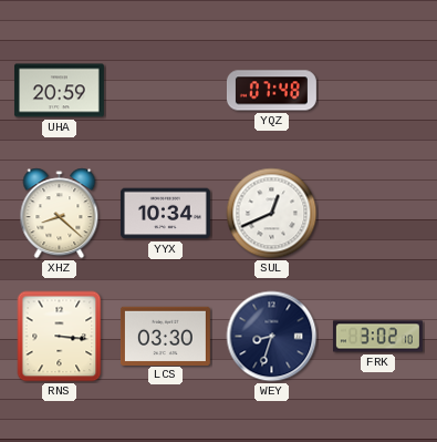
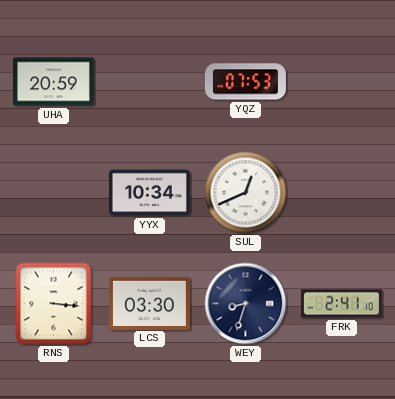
YQZ: 07:48 -> 07:53
XHZ: 8:22 -> none
FRK: 3:02 -> 2:41
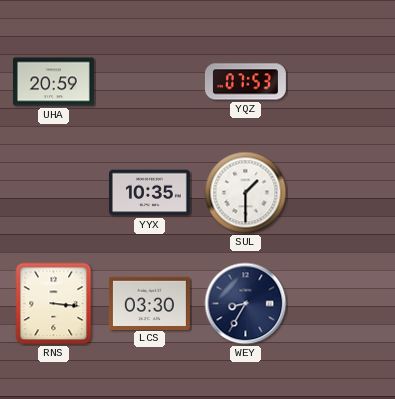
YYX: 10:34 -> 10:35
SUL: 12:41 -> 1:30
WEY: 8:33 -> 8:35
FRK: 2:41 -> none
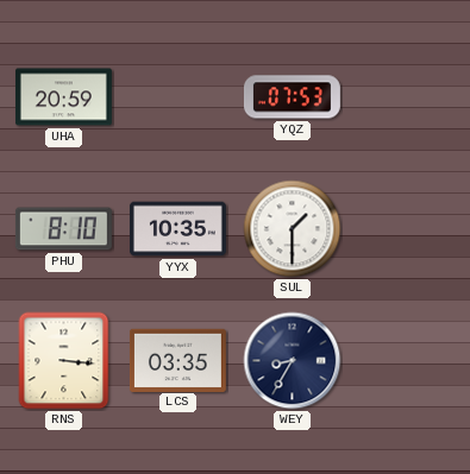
PHU: none -> 8:10
LCS: 03:30 -> 03:35
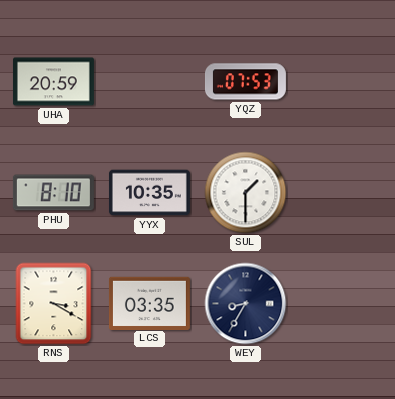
RNS: 3:16 -> 3:20
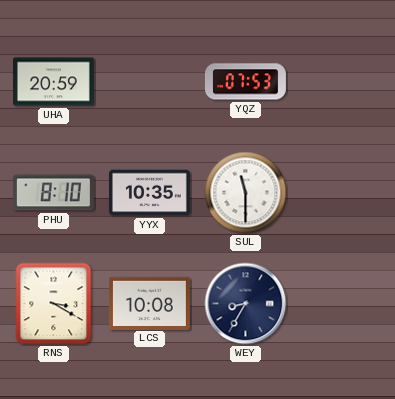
SUL: 1:30 -> 11:30
LCS: 03:35 -> 10:08
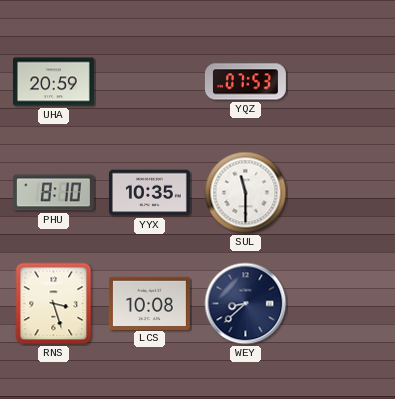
RNS: 3:20 -> 3:27
WEY: 8:35 -> 8:38
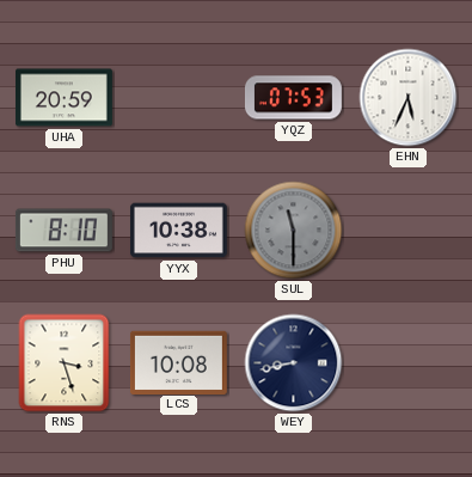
EHN: none -> 5:34
YYX: 10:35 -> 10:38
SUL dial: white -> grey
WEY: 8:38 -> 8:43
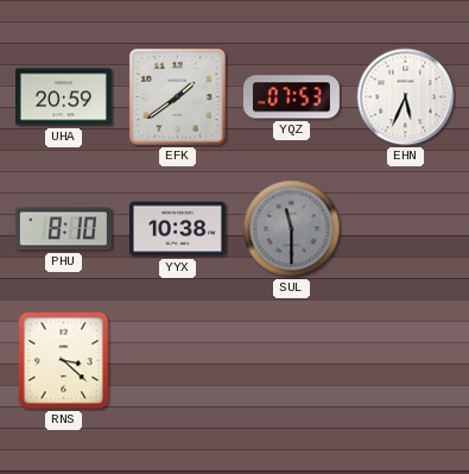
EFK: none -> 1:39
RNS: 3:27 -> 3:22
LCS: 10:08 -> none
WEY: 8:43 -> none
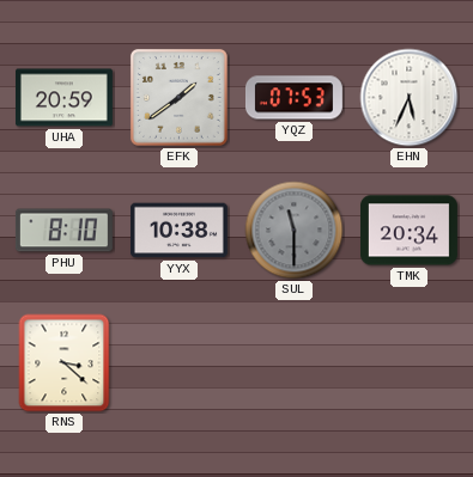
TMK: none -> 20:34
